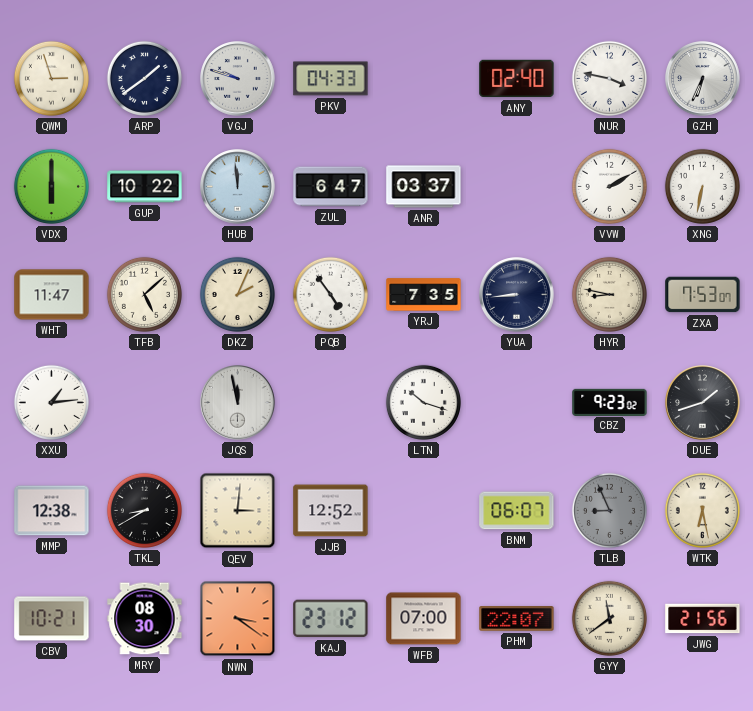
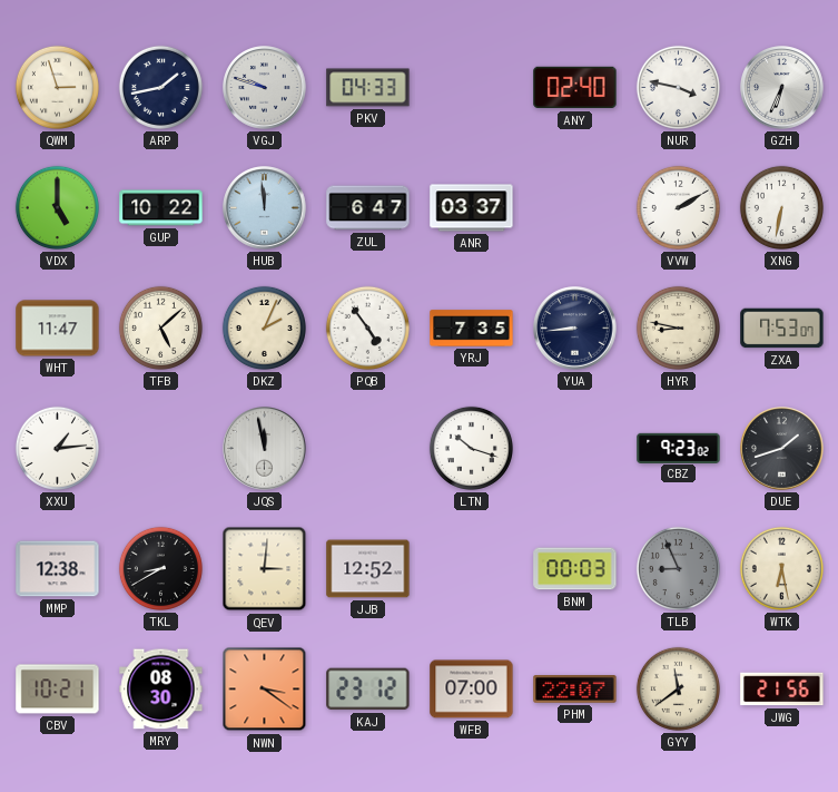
ARP: 1:39 -> 1:43
VDX: 6:00 -> 5:00
BNM: 06:07 -> 00:03
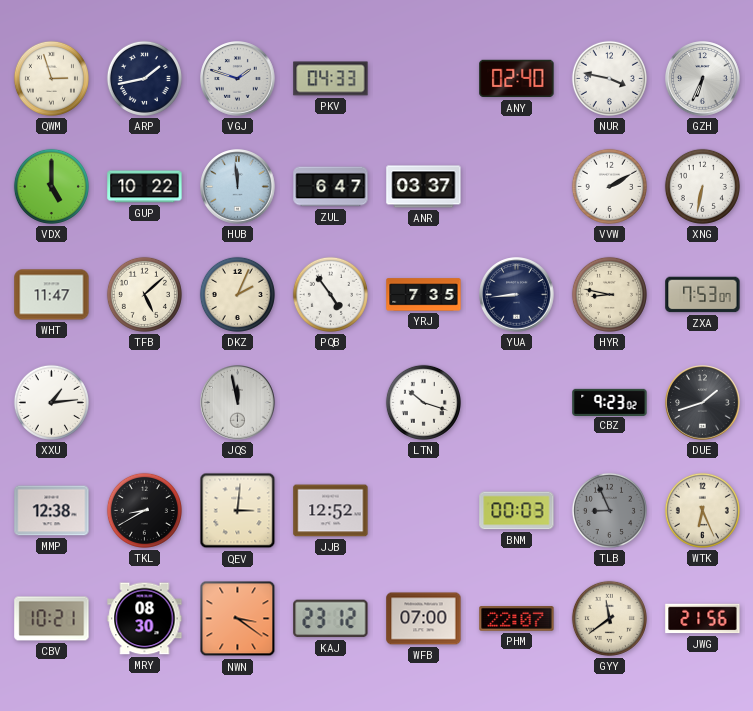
VGJ: 9:48 -> 1:48
WTK: 6:28 -> 6:26
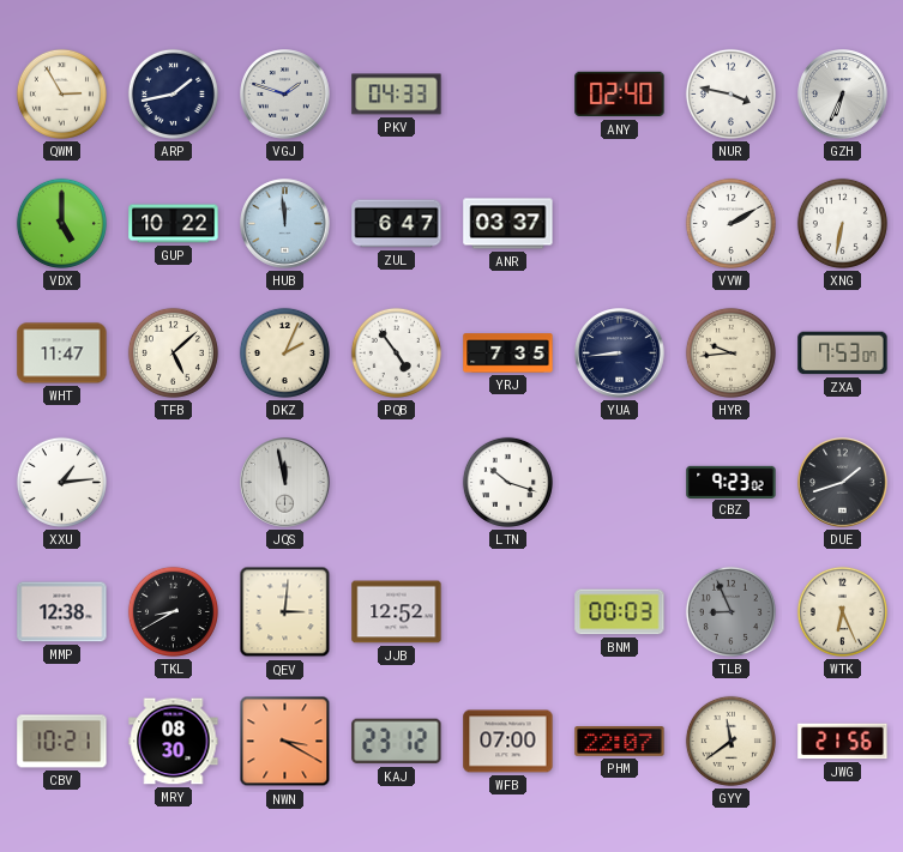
QWM: 2:57 -> 2:55
HYR: 8:47 -> 9:44
NWN: 3:21 -> 3:20
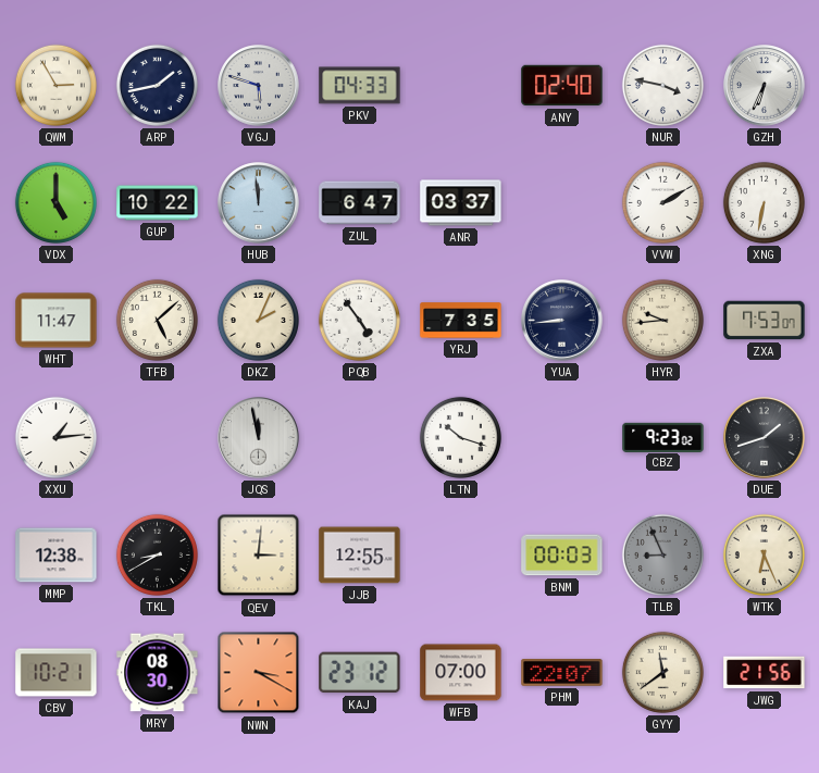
VGJ: 1:48 -> 5:48
JJB: 12:52 -> 12:55
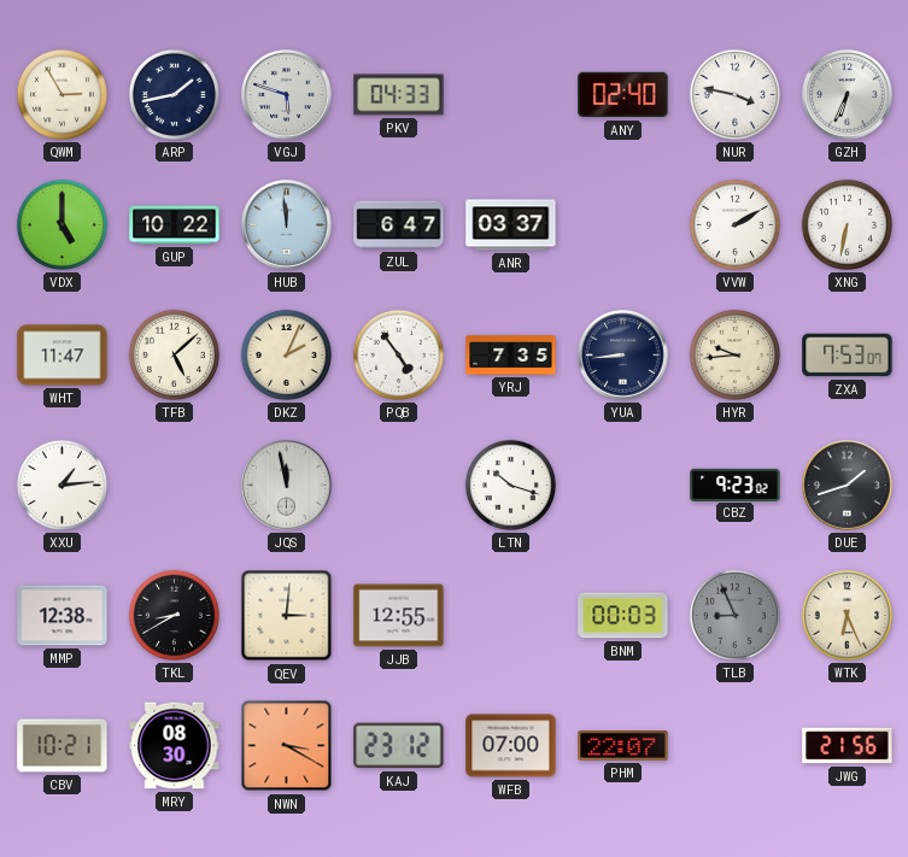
GYY: 11:39 -> none
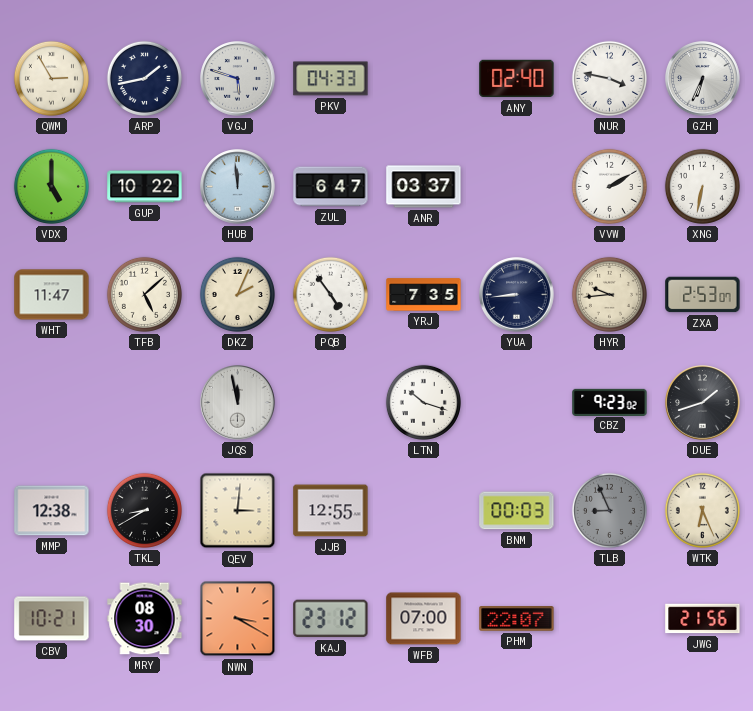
ZXA: 7:53 -> 2:53
XXU: 1:14 -> none
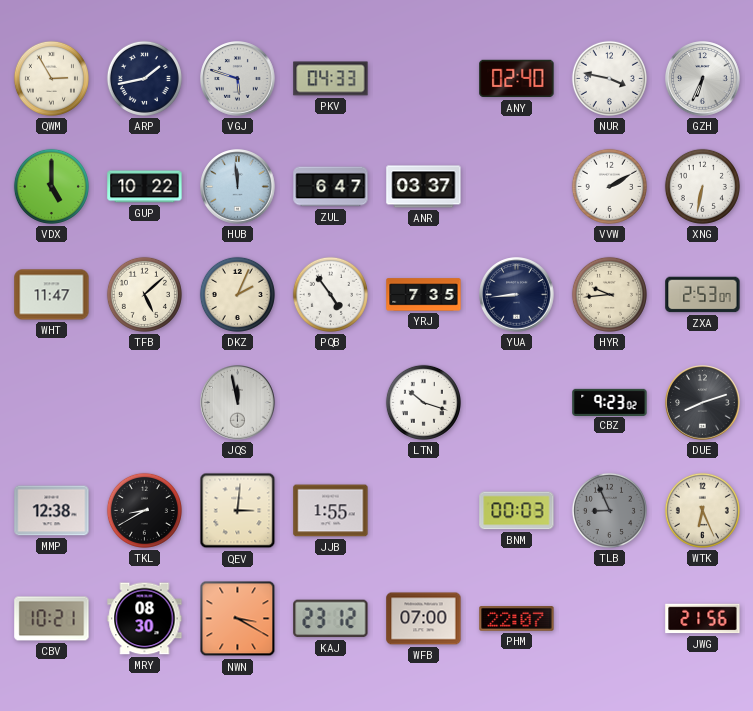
DUE: 1:42 -> 8:12
JJB: 12:55 -> 1:55
